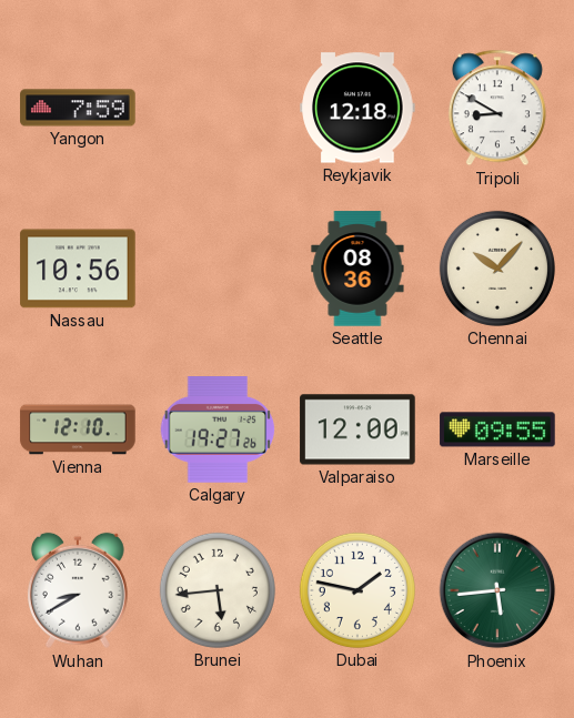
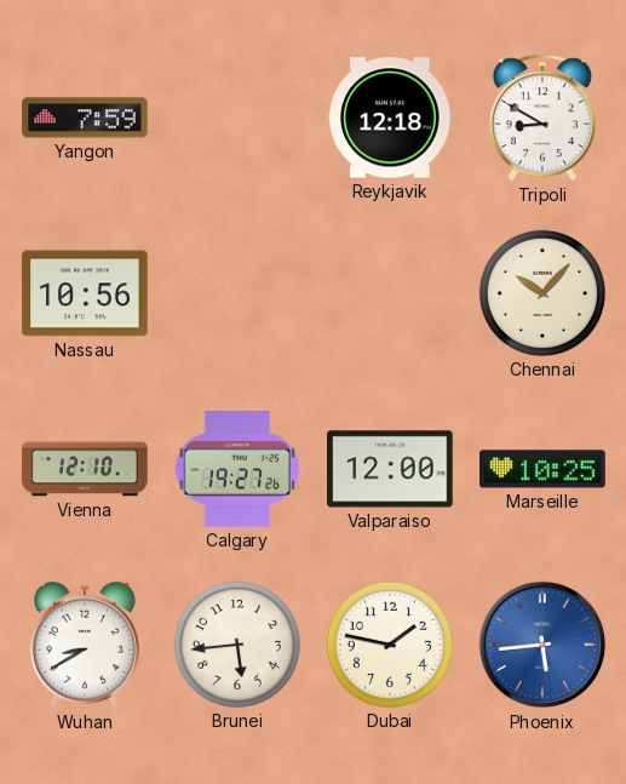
Seattle: 08:36 -> none
Marseille: 09:55 -> 10:25
Phoenix dial: green -> blue
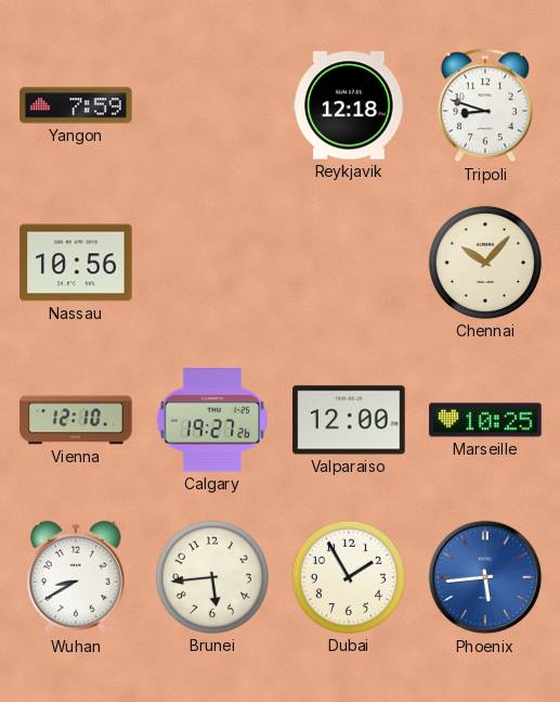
Tripoli: 8:50 -> 8:48
Dubai: 1:47 -> 1:55
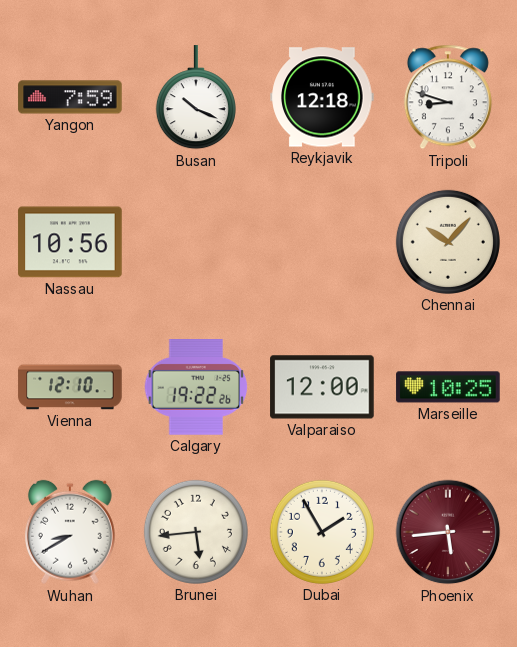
Busan: none -> 10:19
Calgary: 19:27 -> 19:22
Phoenix dial: blue -> burgundy
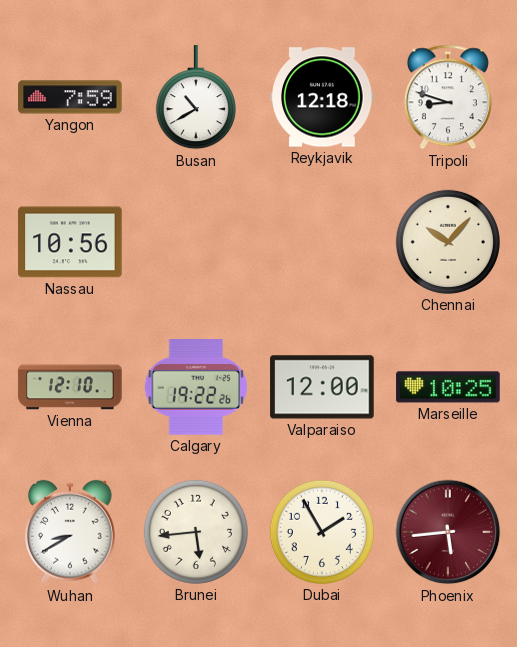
Busan: 10:19 -> 10:40
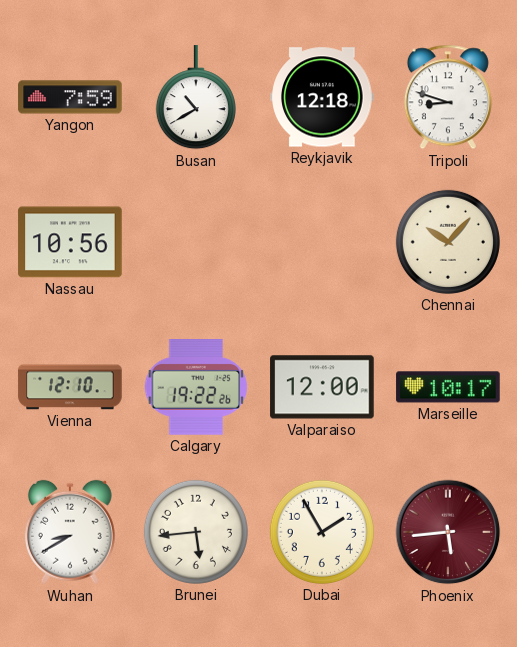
Marseille: 10:25 -> 10:17
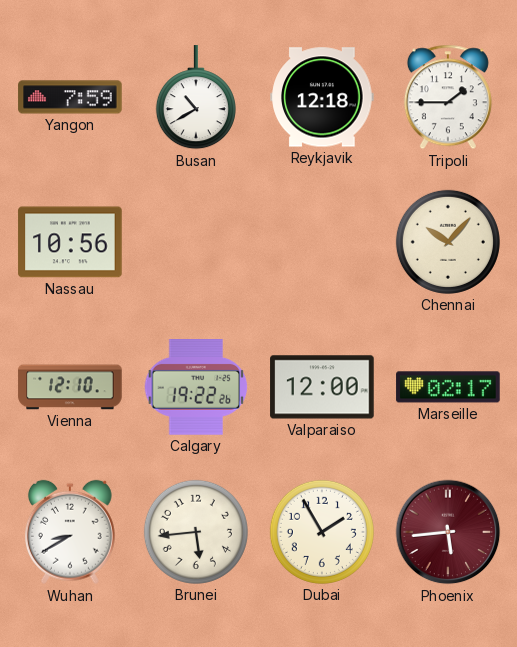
Tripoli: 8:48 -> 1:45
Marseille: 10:17 -> 02:17
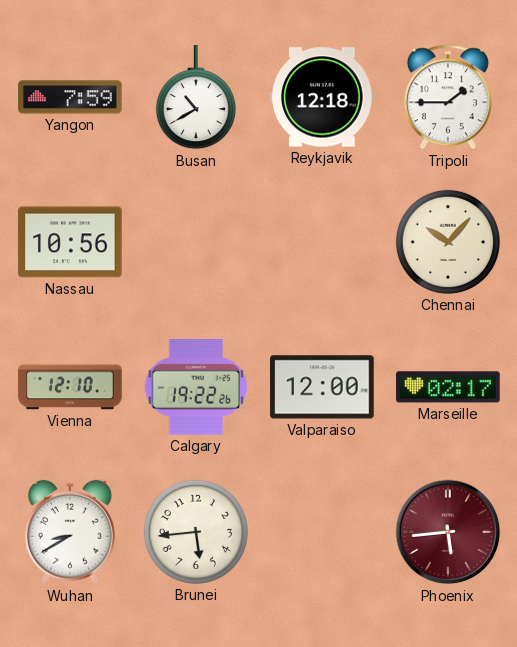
Dubai: 1:55 -> none
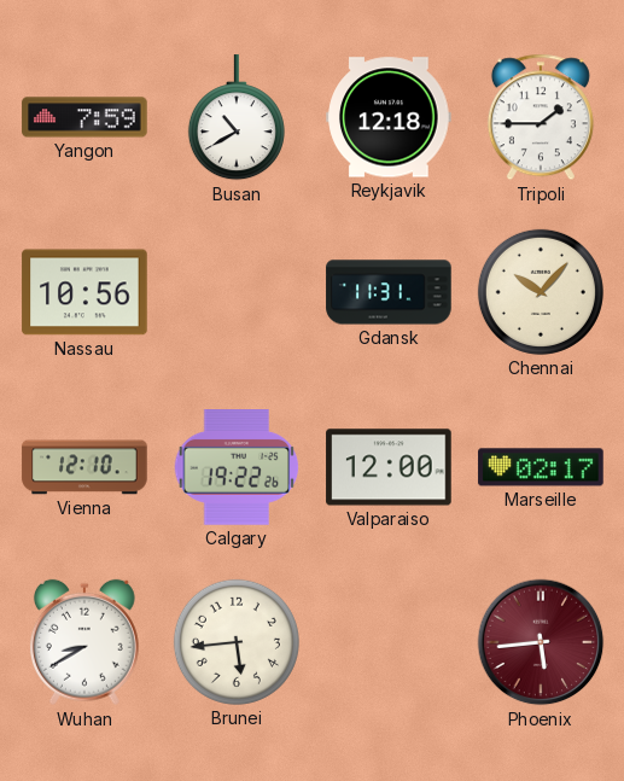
Gdansk: none -> 11:31
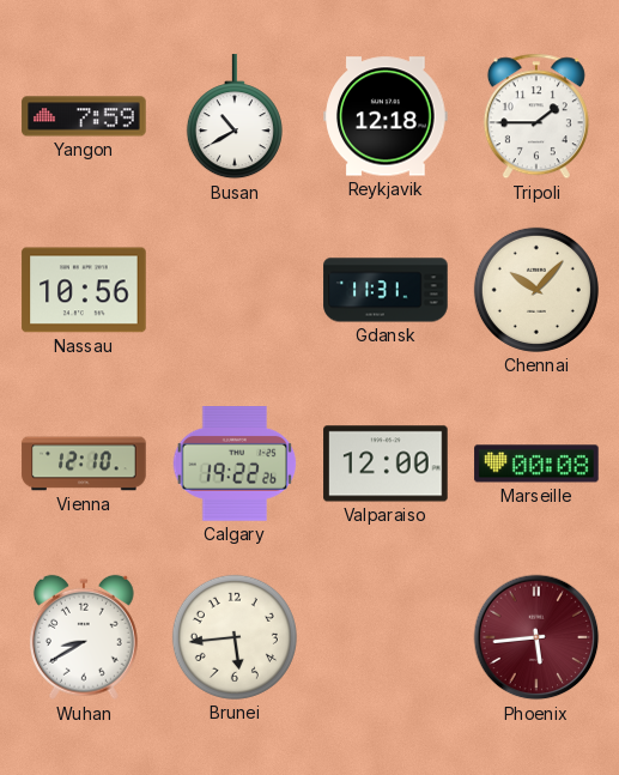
Marseille: 02:17 -> 00:08
